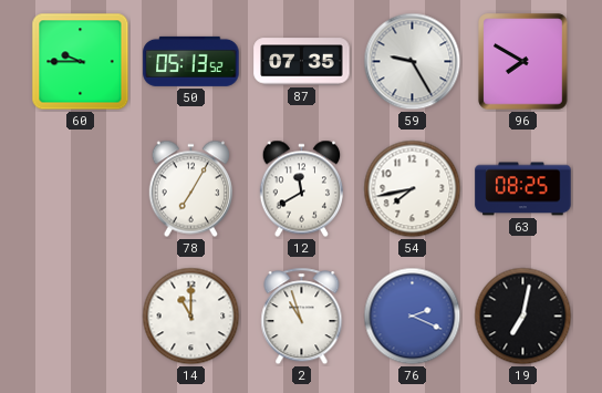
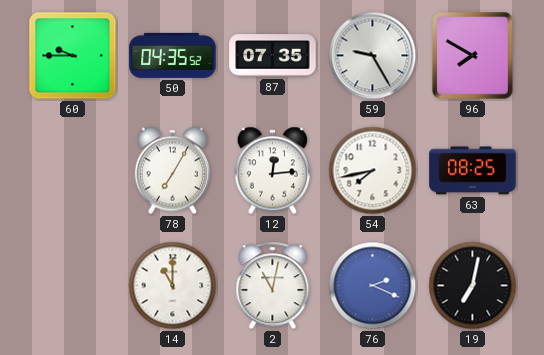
50: 05:13 -> 04:35
12: 11:40 -> 12:14
2: 10:57 -> 11:02
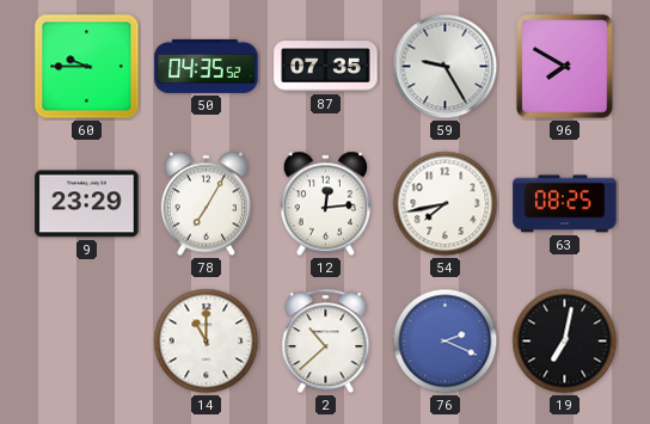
9: none -> 23:29
2: 11:02 -> 10:38
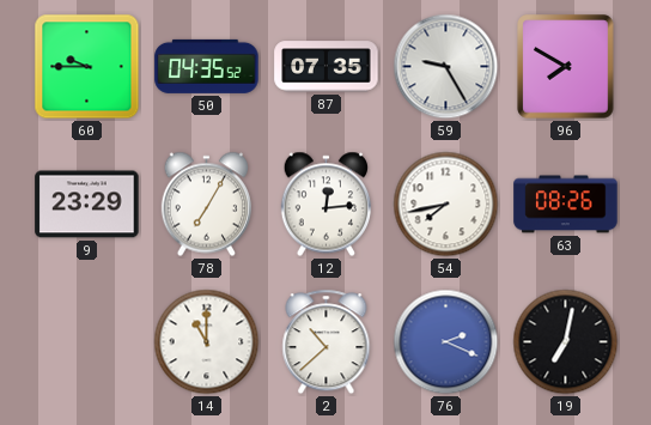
63: 08:25 -> 08:26
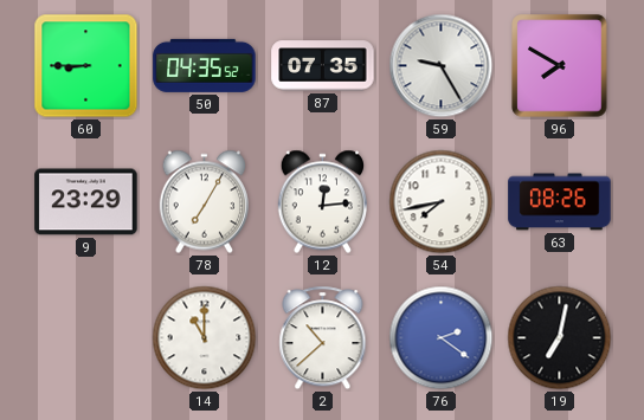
60: 9:45 -> 8:45
76: 2:19 -> 2:21
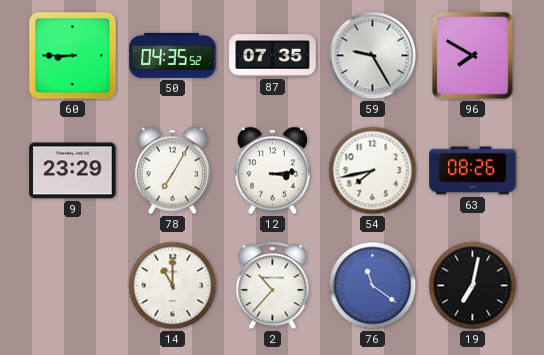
12: 12:14 -> 3:14
2: 10:38 -> 10:37
76: 2:21 -> 11:21
